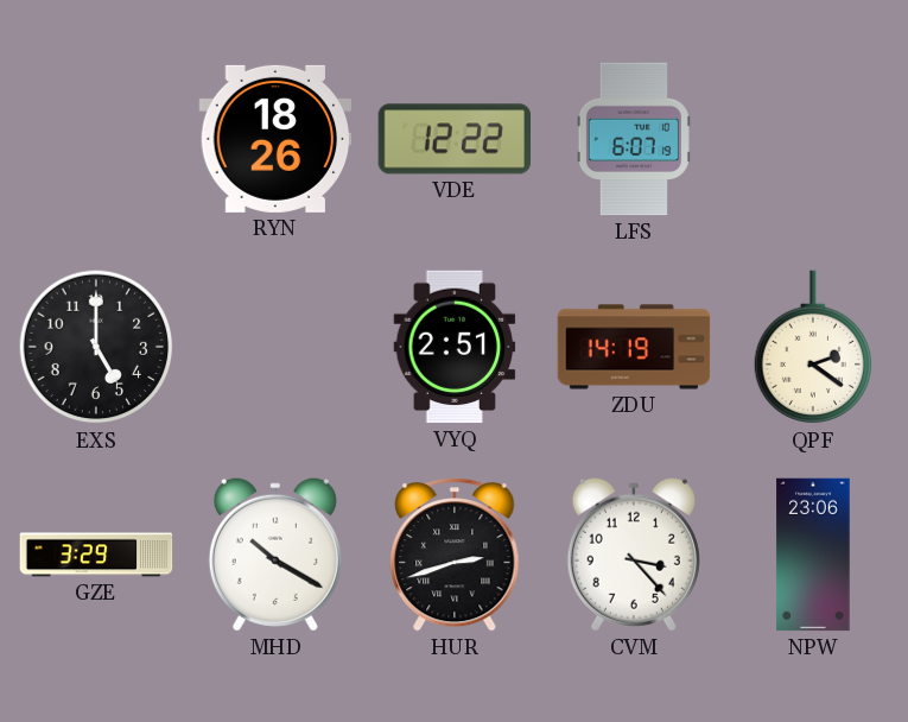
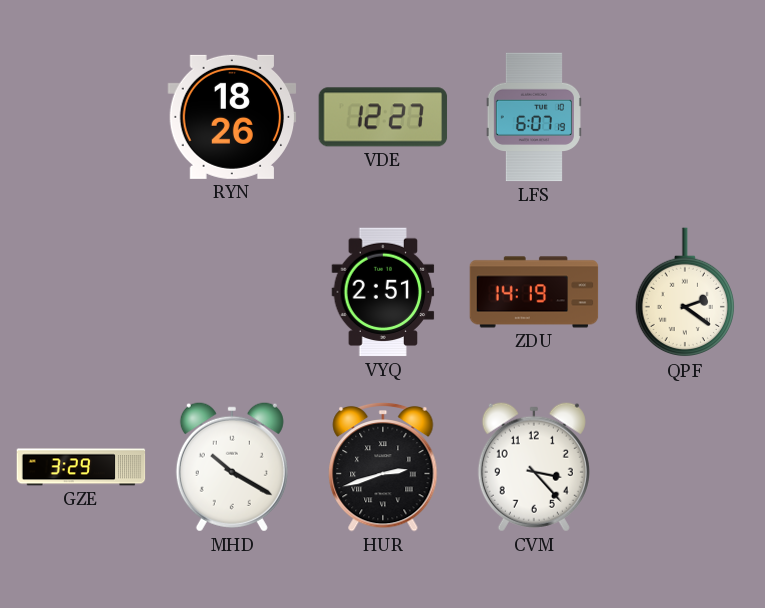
VDE: 12:22 -> 12:27
EXS: 5:00 -> none
NPW: 23:06 -> none
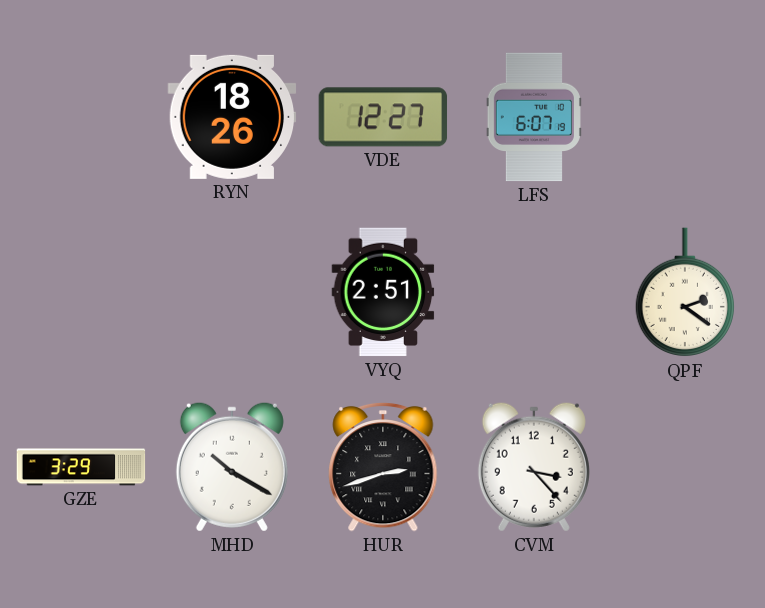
ZDU: 14:19 -> none
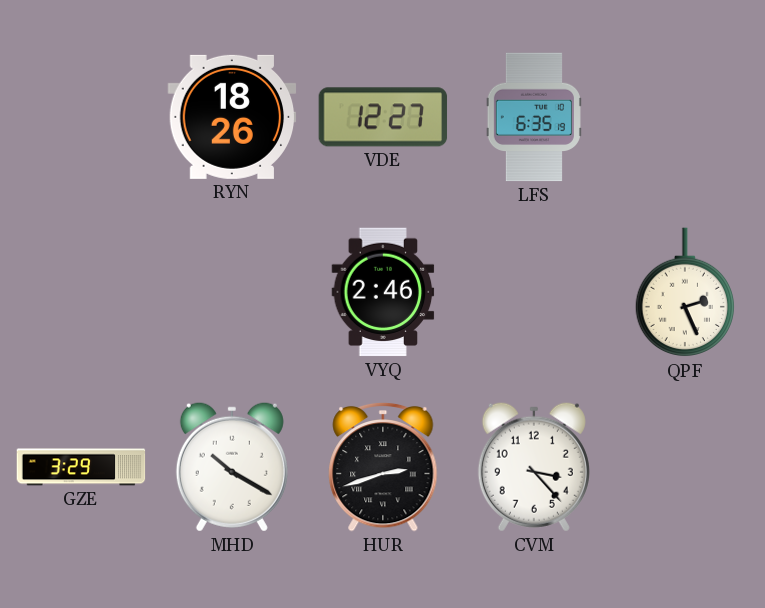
LFS: 6:07 -> 6:35
VYQ: 2:51 -> 2:46
QPF: 2:21 -> 2:26
